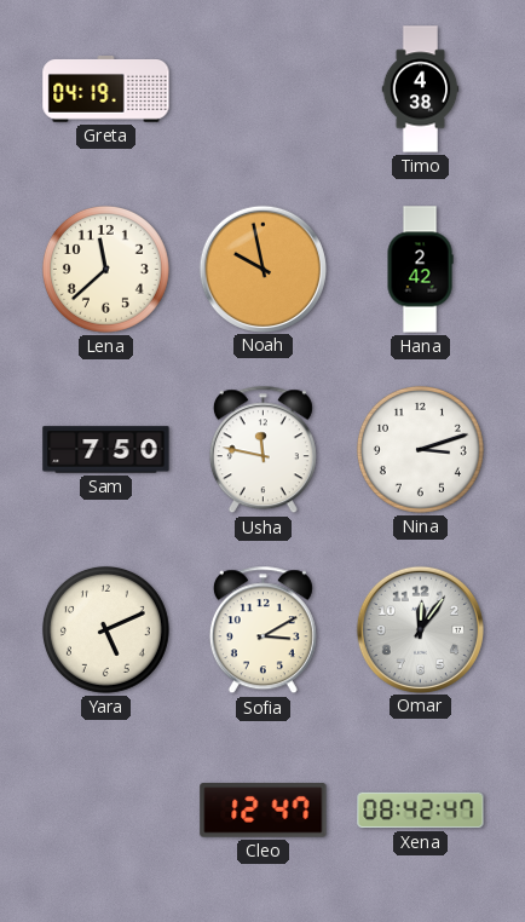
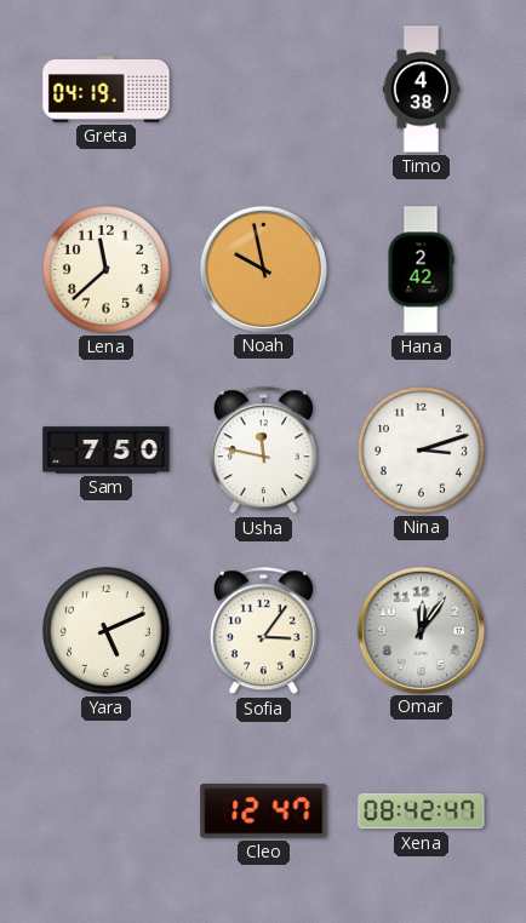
Sofia: 3:10 -> 3:06
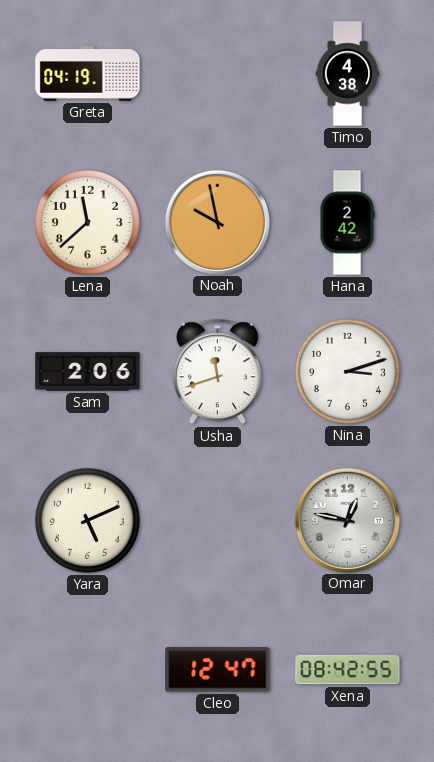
Sam: 7:50 -> 2:06
Usha: 11:47 -> 11:42
Sofia: 3:06 -> none
Omar: 12:06 -> 12:47
Xena: 08:42:47 -> 08:42:55
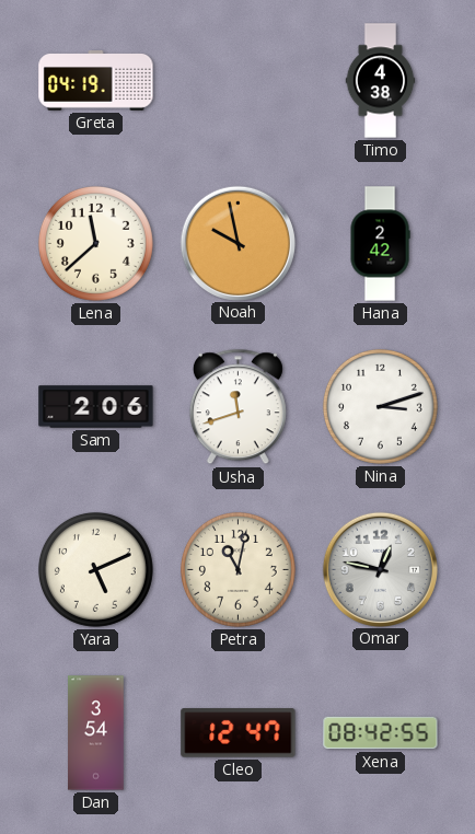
Petra: none -> 11:02
Dan: none -> 3:54
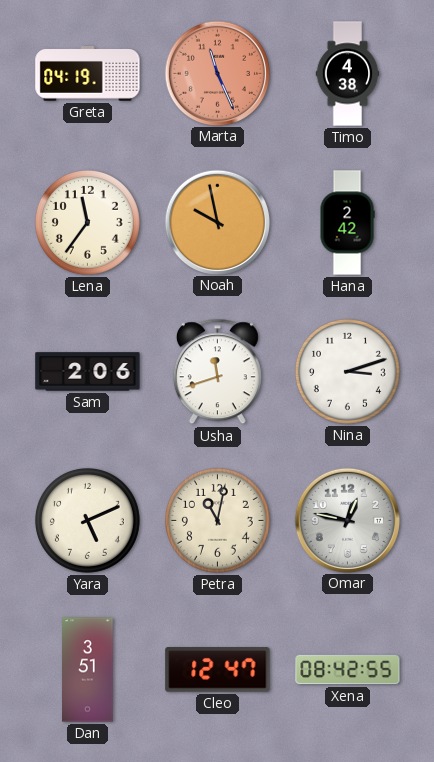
Marta: none -> 11:26
Lena: 11:38 -> 11:36
Dan: 3:54 -> 3:51
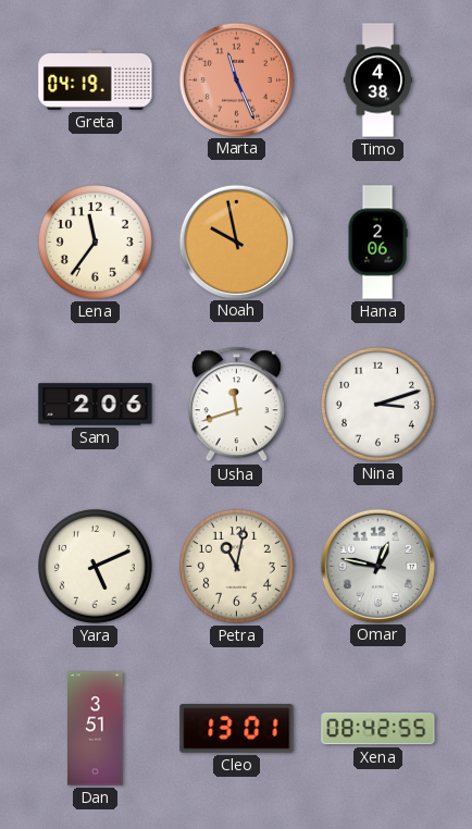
Hana: 2:42 -> 2:06
Cleo: 12:47 -> 13:01
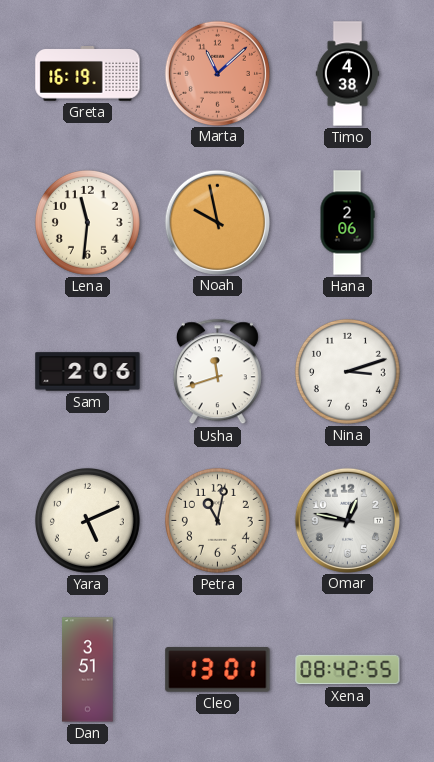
Greta: 04:19 -> 16:19
Marta: 11:26 -> 11:08
Lena: 11:36 -> 11:31
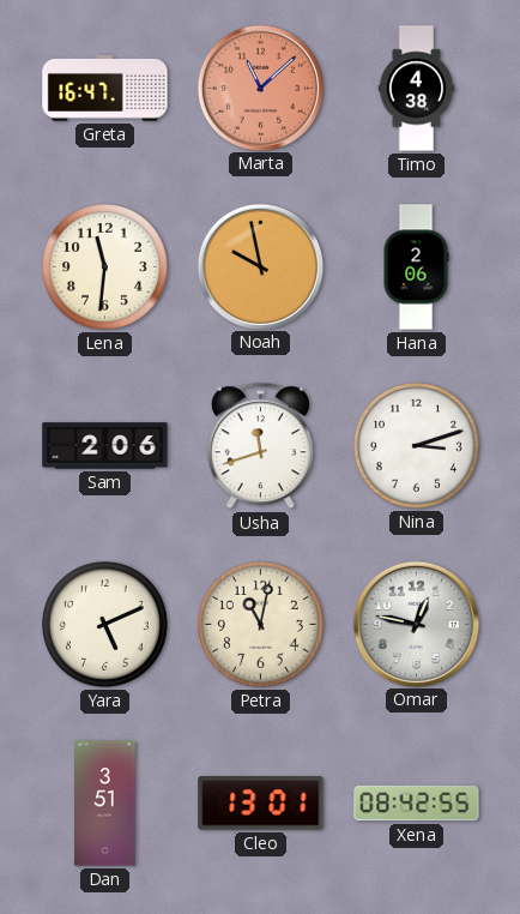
Greta: 16:19 -> 16:47
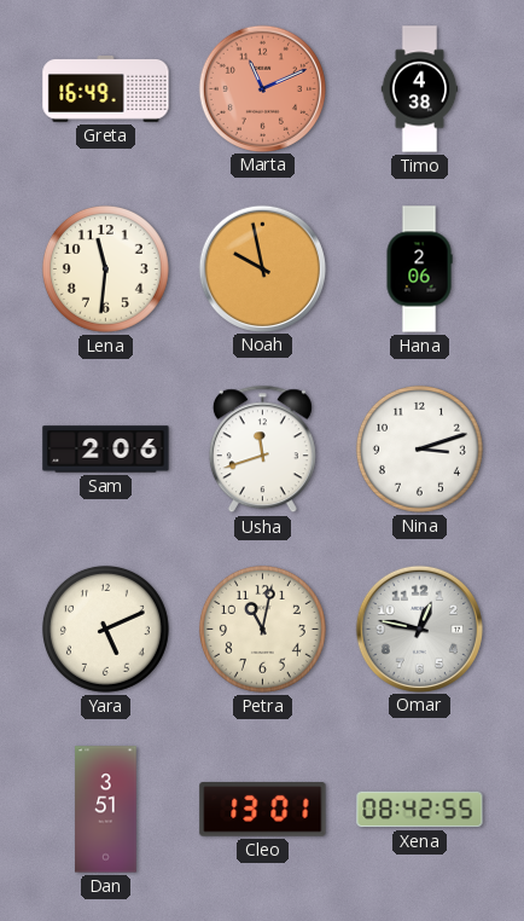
Greta: 16:47 -> 16:49
Marta: 11:08 -> 11:11
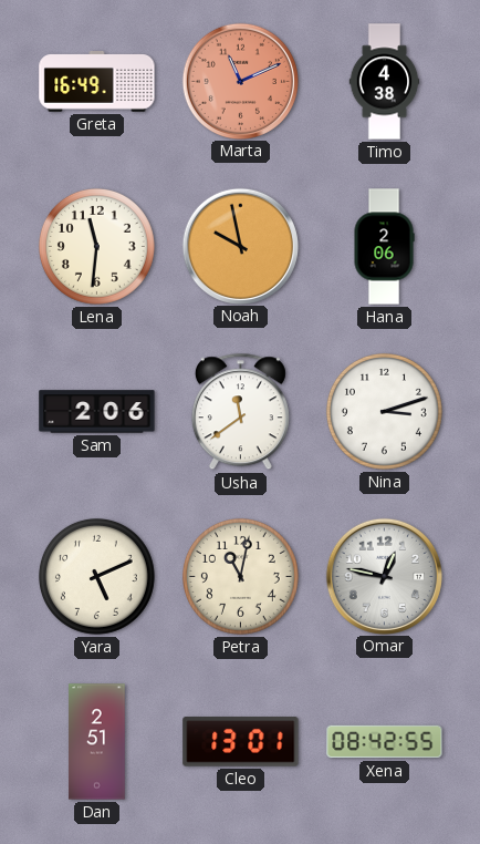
Usha: 11:42 -> 11:39
Dan: 3:51 -> 2:51
